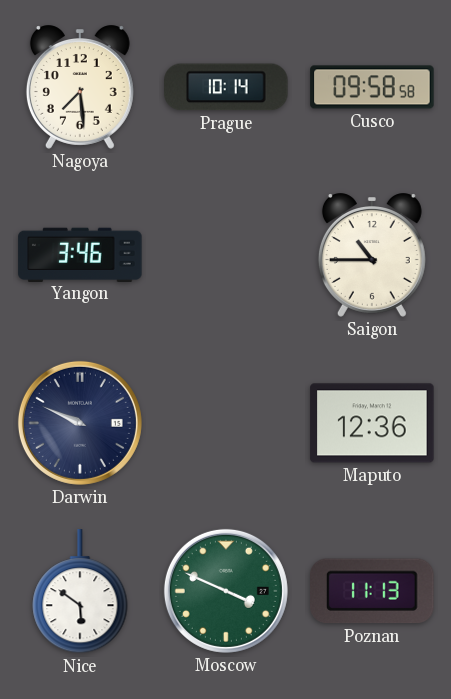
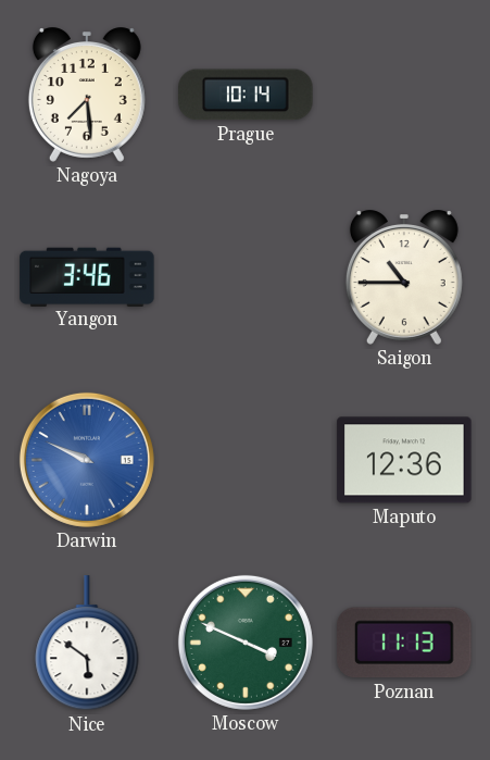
Cusco: 09:58 -> none
Darwin dial: navy -> blue
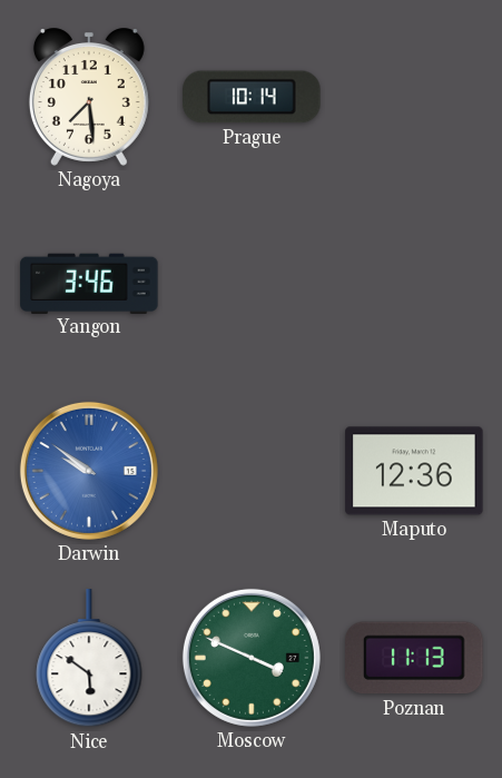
Saigon: 10:45 -> none
Darwin: 9:49 -> 9:51
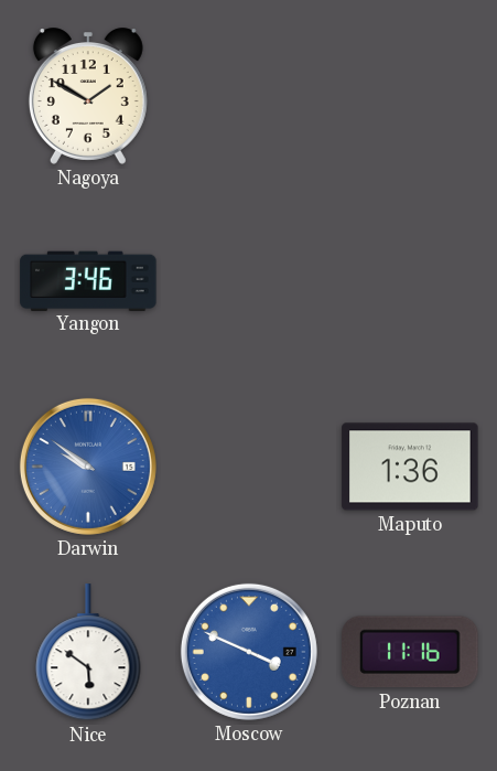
Nagoya: 7:29 -> 1:50
Prague: 10:14 -> none
Maputo: 12:36 -> 1:36
Moscow dial: green -> blue
Poznan: 11:13 -> 11:16
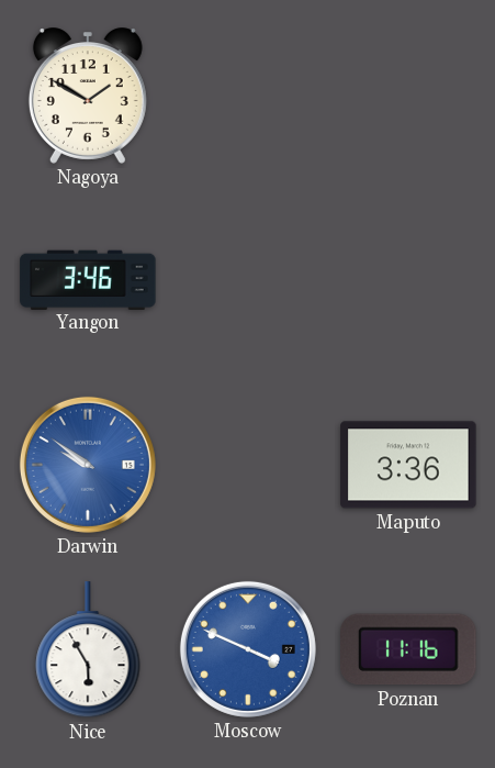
Maputo: 1:36 -> 3:36
Nice: 5:51 -> 5:55
